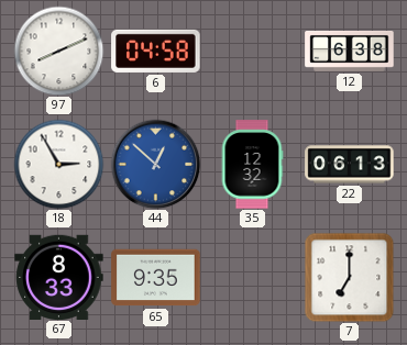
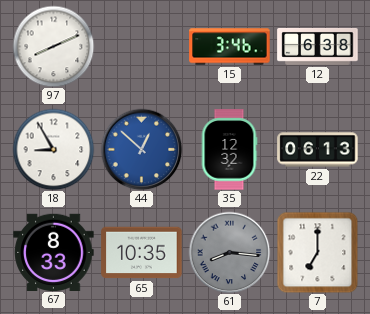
6: 04:58 -> none
15: none -> 3:46
18: 2:55 -> 8:55
65: 9:35 -> 10:35
61: none -> 8:16
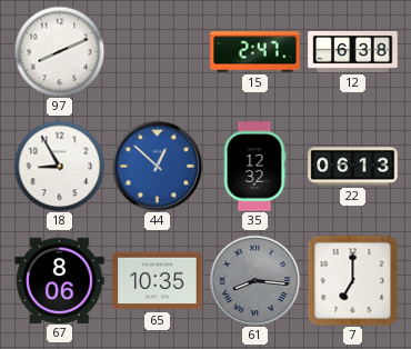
15: 3:46 -> 2:47
67: 8:33 -> 8:06
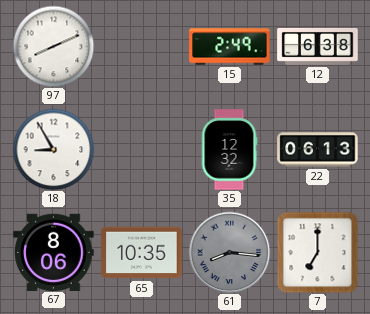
15: 2:47 -> 2:49
44: 12:52 -> none
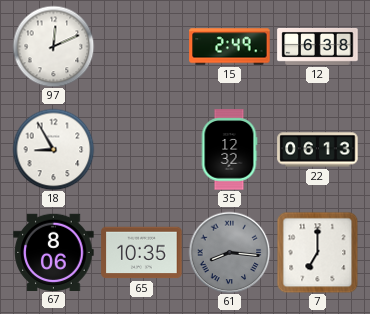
97: 8:11 -> 12:11
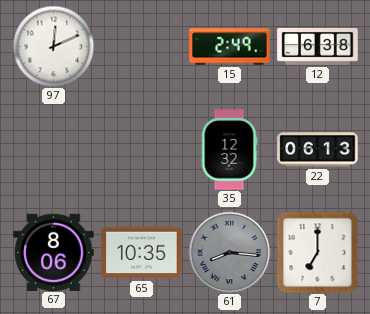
18: 8:55 -> none
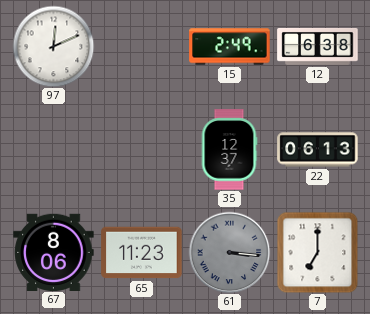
35: 12:32 -> 12:37
65: 10:35 -> 11:23
61: 8:16 -> 3:16
